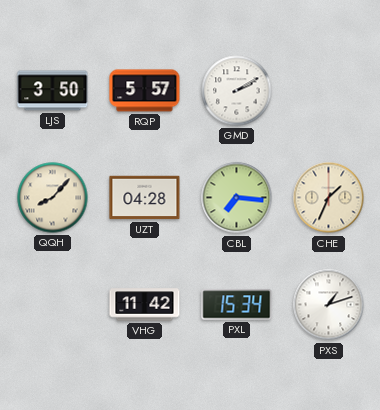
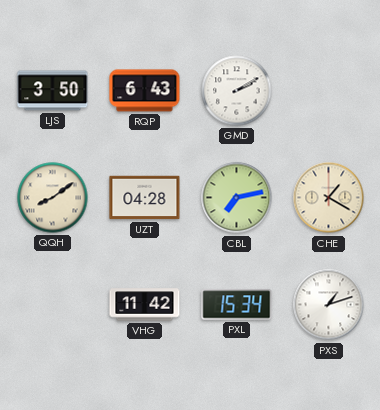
RQP: 5:57 -> 6:43
QQH: 8:07 -> 8:09
CBL: 7:16 -> 7:13
CHE: 1:34 -> 1:20
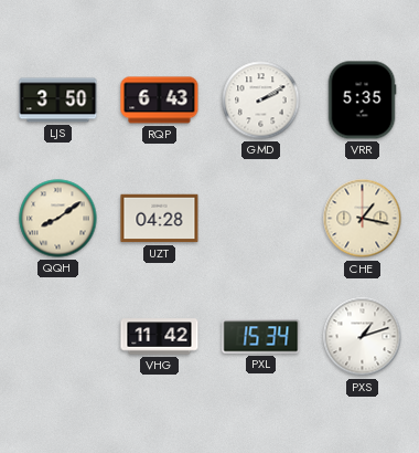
VRR: none -> 5:35
CBL: 7:13 -> none
CHE: 1:20 -> 1:17
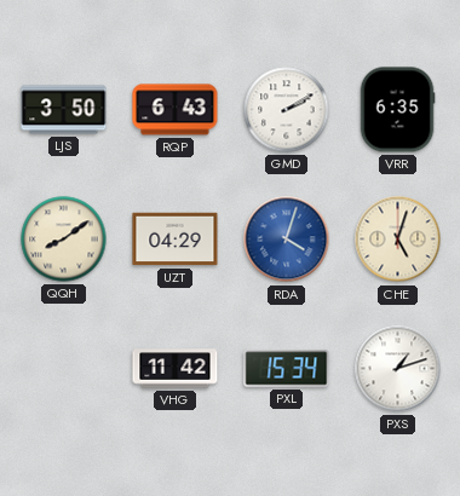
VRR: 5:35 -> 6:35
UZT: 04:28 -> 04:29
RDA: none -> 4:03
CHE: 1:17 -> 5:03
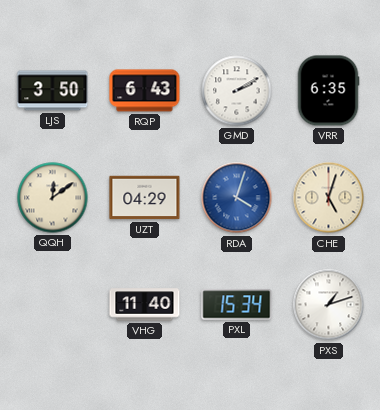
QQH: 8:09 -> 12:09
VHG: 11:42 -> 11:40
